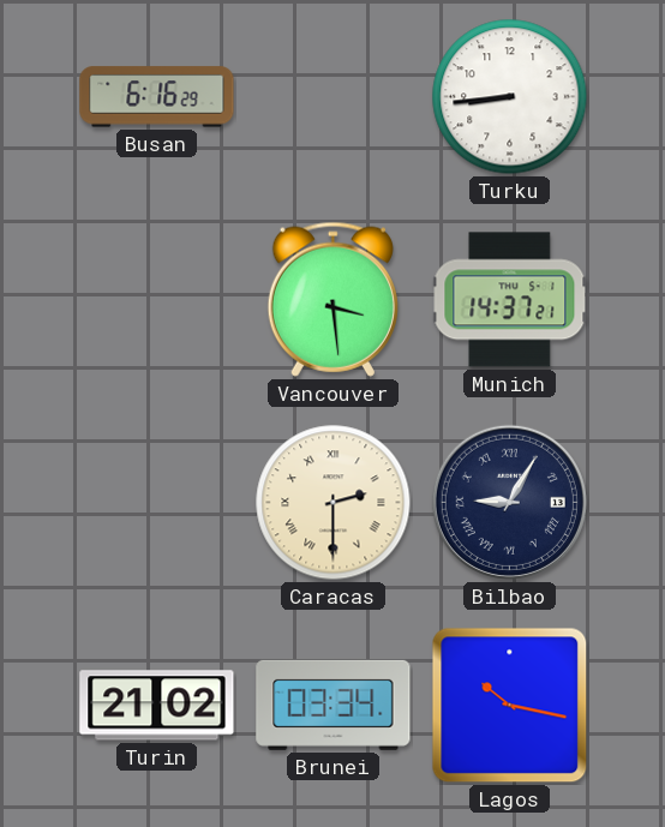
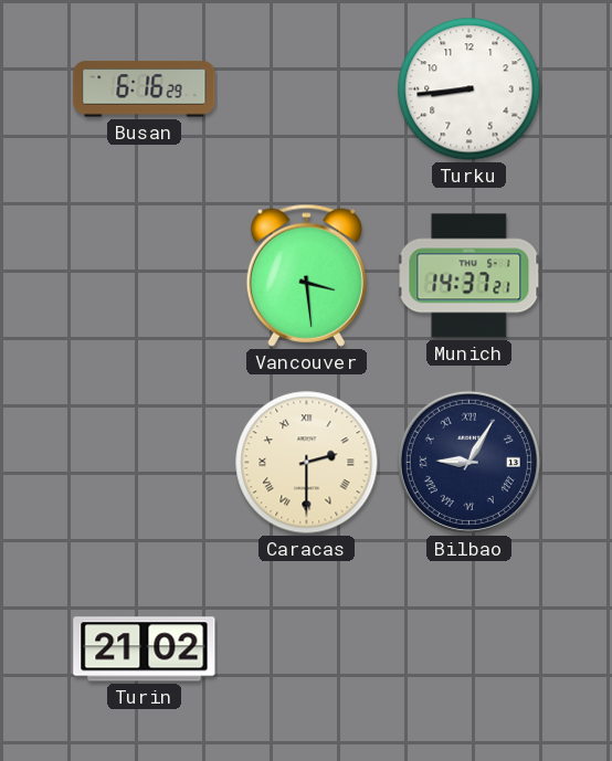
Brunei: 03:34 -> none
Lagos: 10:17 -> none
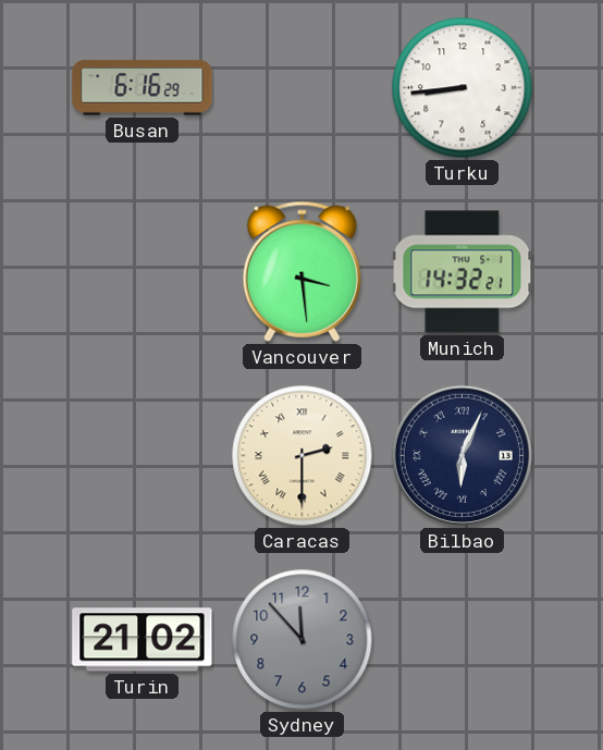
Munich: 14:37 -> 14:32
Bilbao: 9:05 -> 6:04
Sydney: none -> 11:53
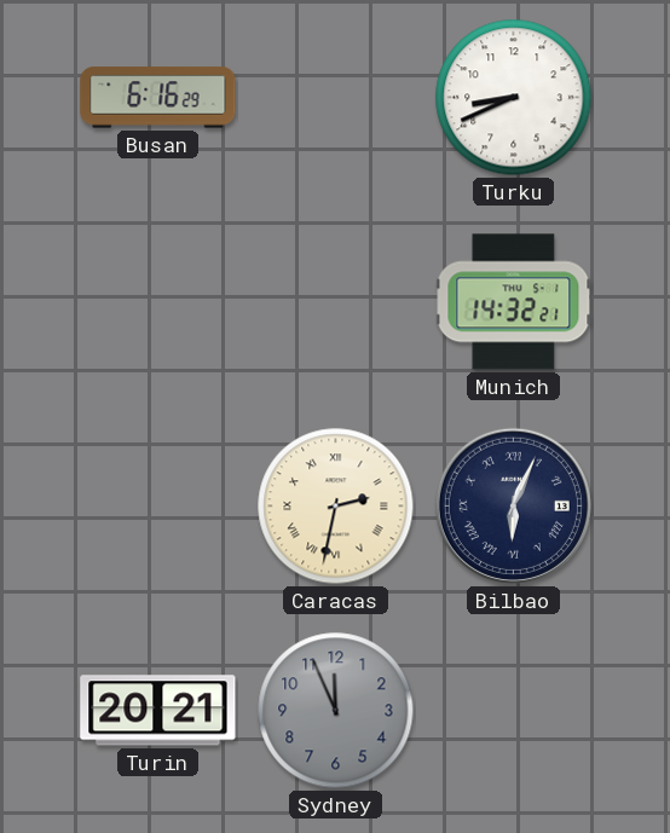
Turku: 8:44 -> 8:41
Vancouver: 3:29 -> none
Caracas: 2:30 -> 2:32
Turin: 21:02 -> 20:21
Sydney: 11:53 -> 11:56
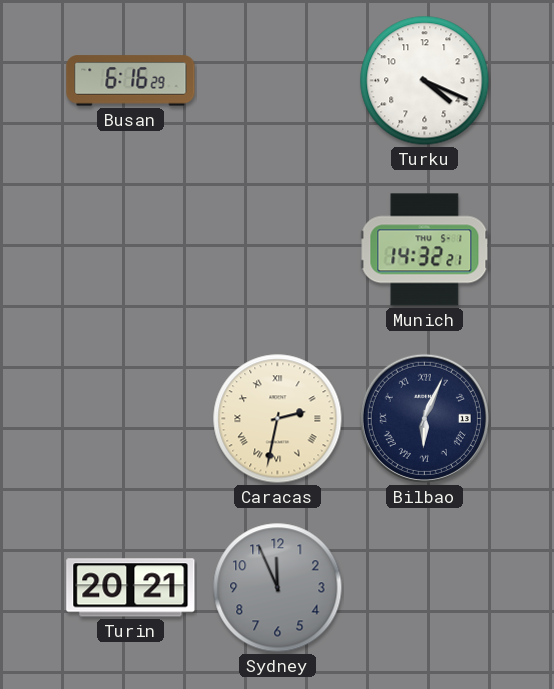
Turku: 8:41 -> 4:19
